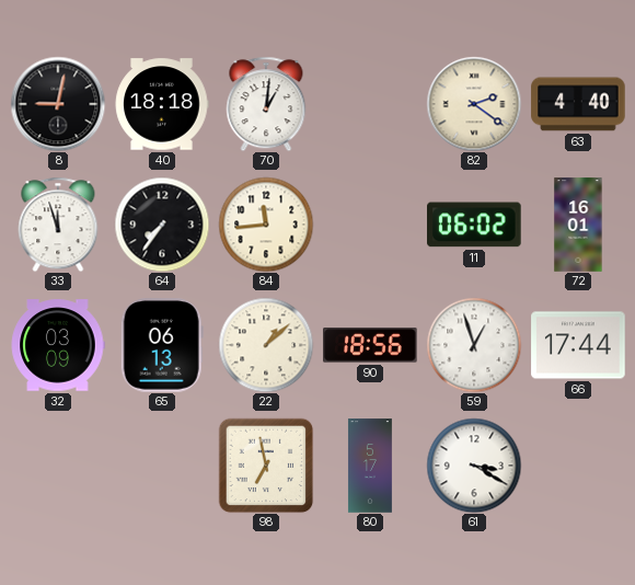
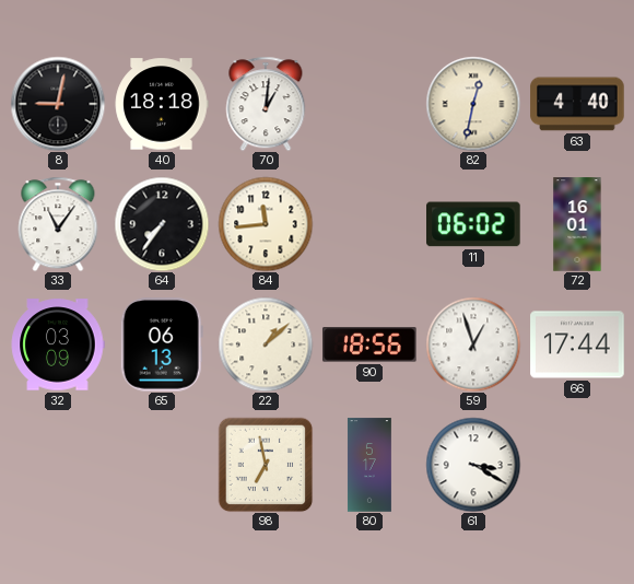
82: 2:21 -> 12:32
33: 11:57 -> 11:06
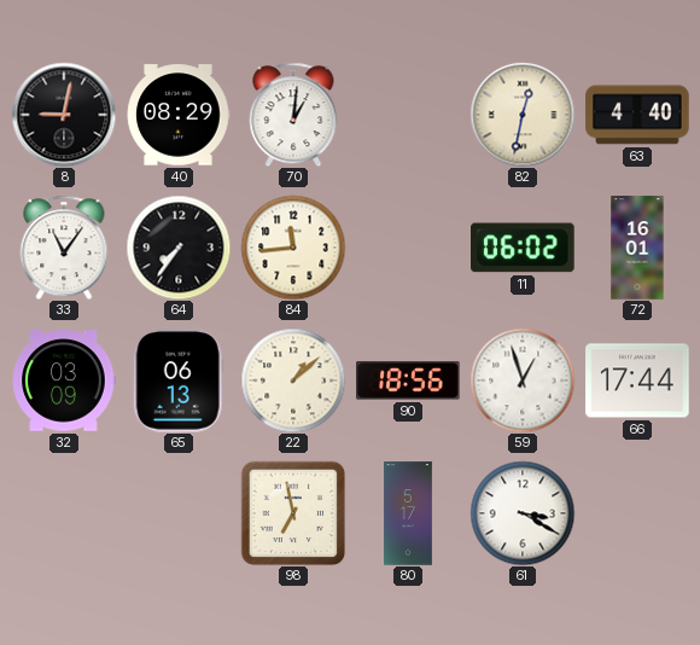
40: 18:18 -> 08:29
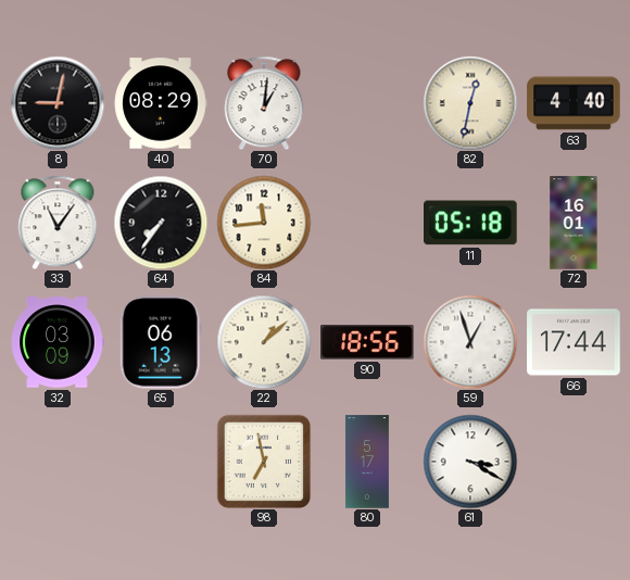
11: 06:02 -> 05:18
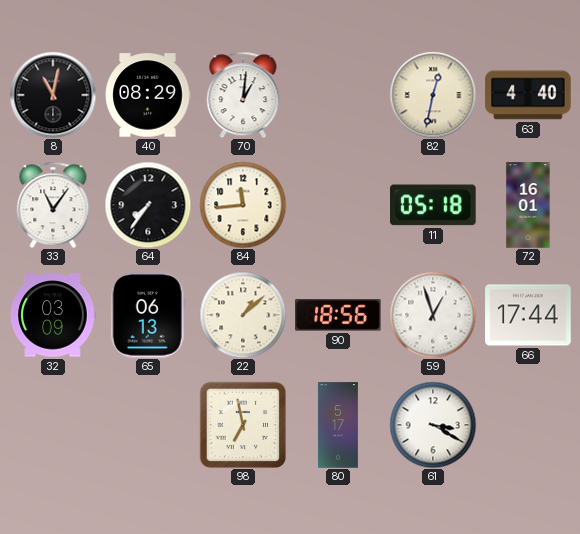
8: 9:02 -> 11:02
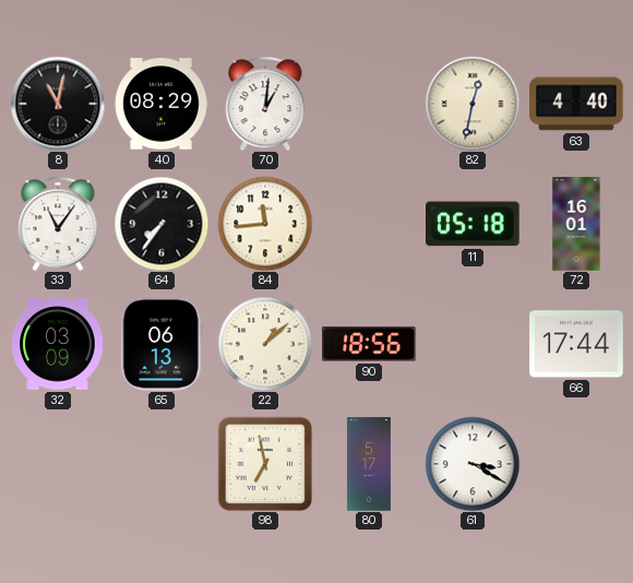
59: 12:57 -> none
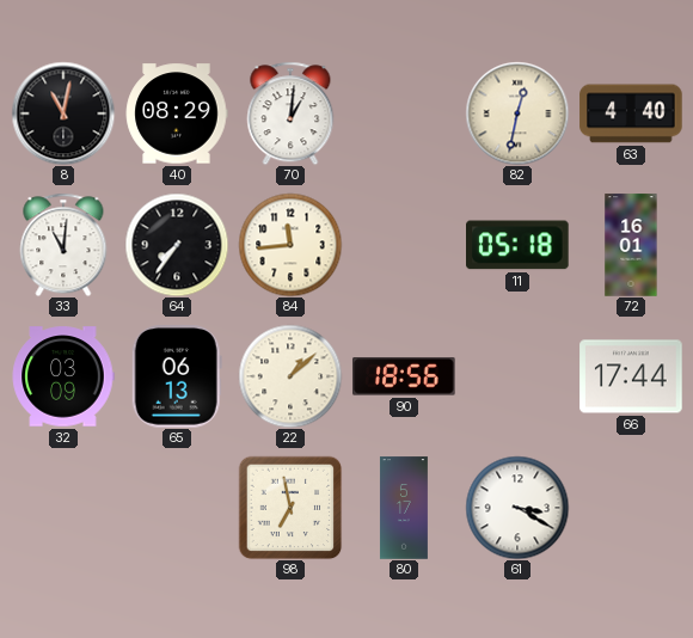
33: 11:06 -> 11:01
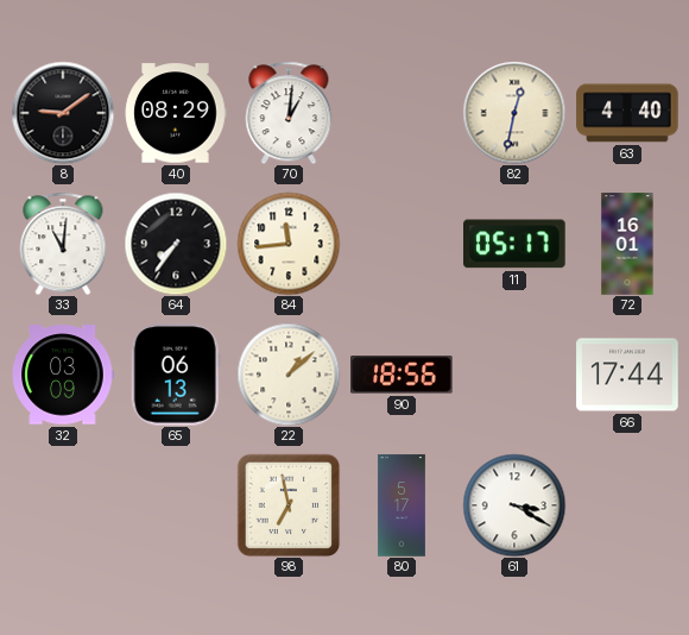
8: 11:02 -> 9:09
11: 05:18 -> 05:17
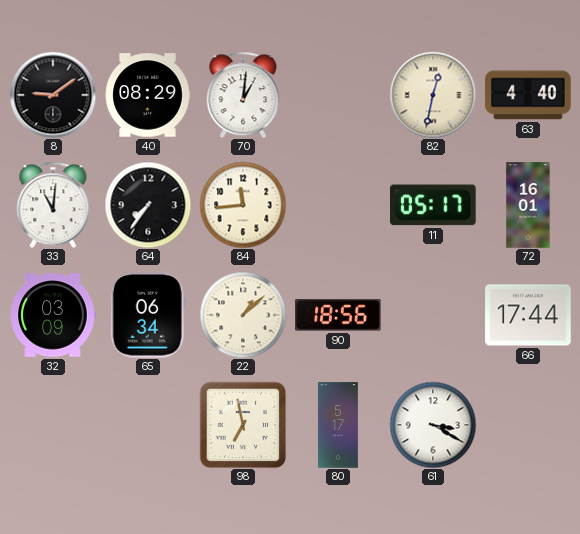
65: 06:13 -> 06:34
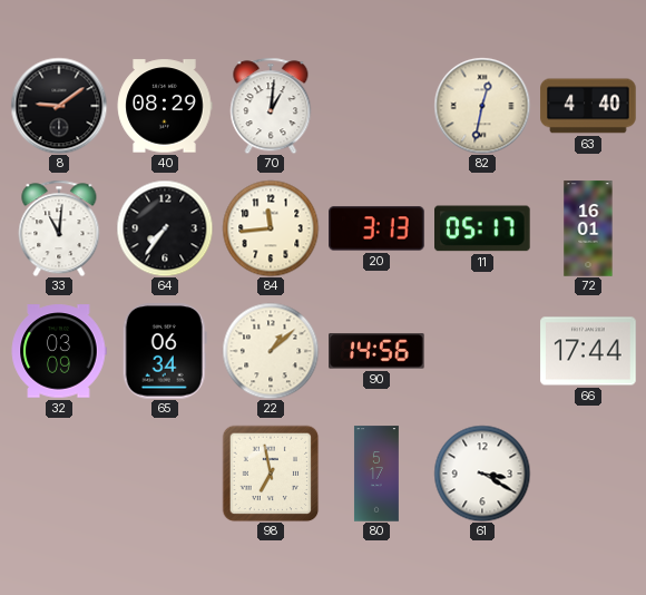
20: none -> 3:13
90: 18:56 -> 14:56
